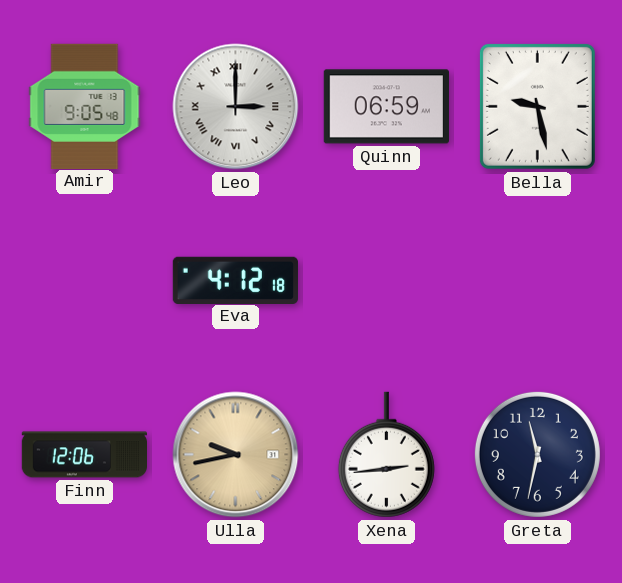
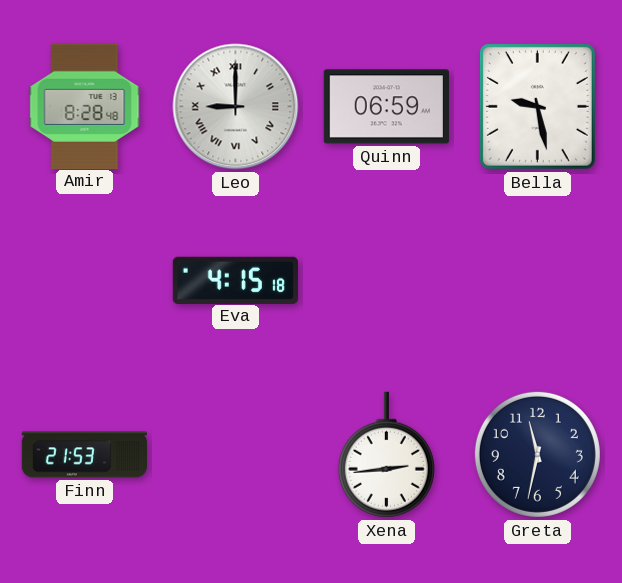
Amir: 9:05 -> 8:28
Leo: 3:00 -> 9:00
Eva: 4:12 -> 4:15
Finn: 12:06 -> 21:53
Ulla: 9:43 -> none
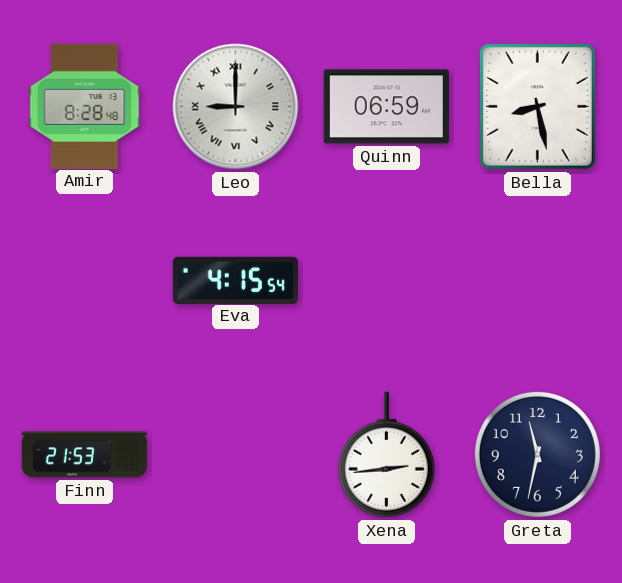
Bella: 9:28 -> 8:28
Eva: 4:15:18 -> 4:15:54
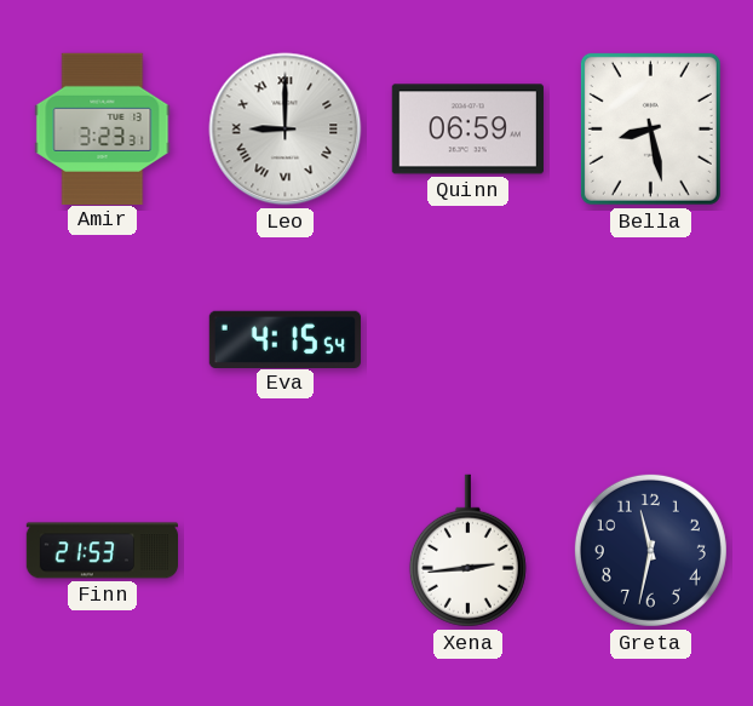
Amir: 8:28 -> 3:23
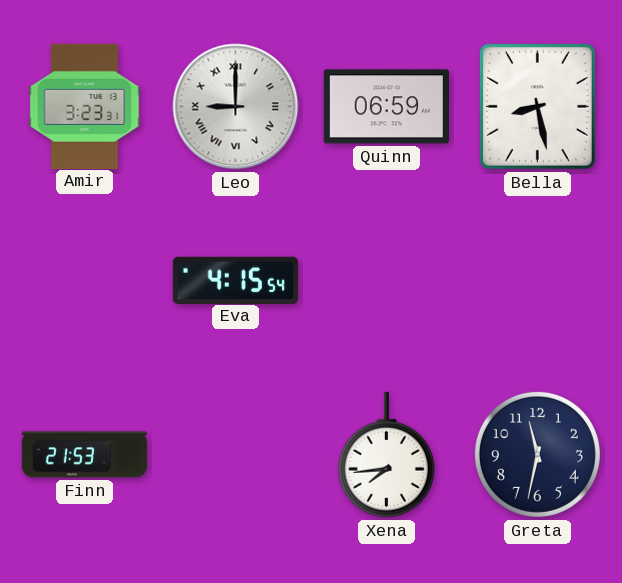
Xena: 2:44 -> 7:44
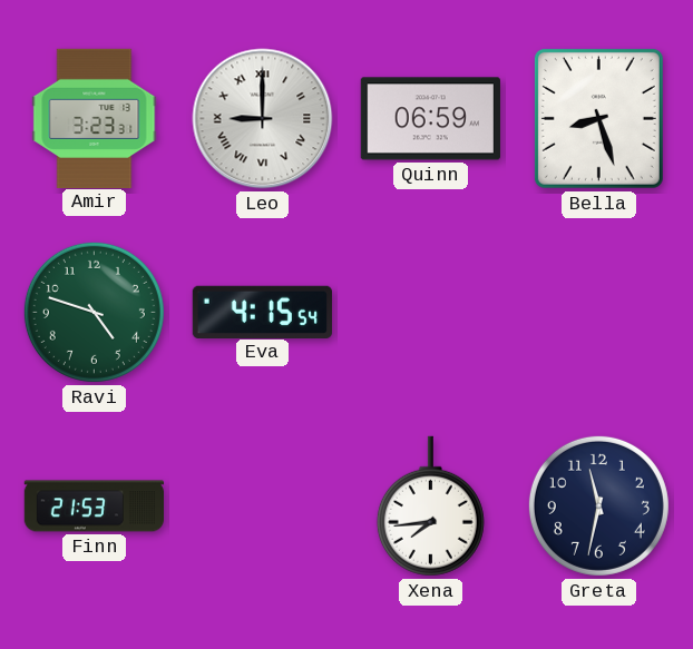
Bella: 8:28 -> 8:27
Ravi: none -> 4:48
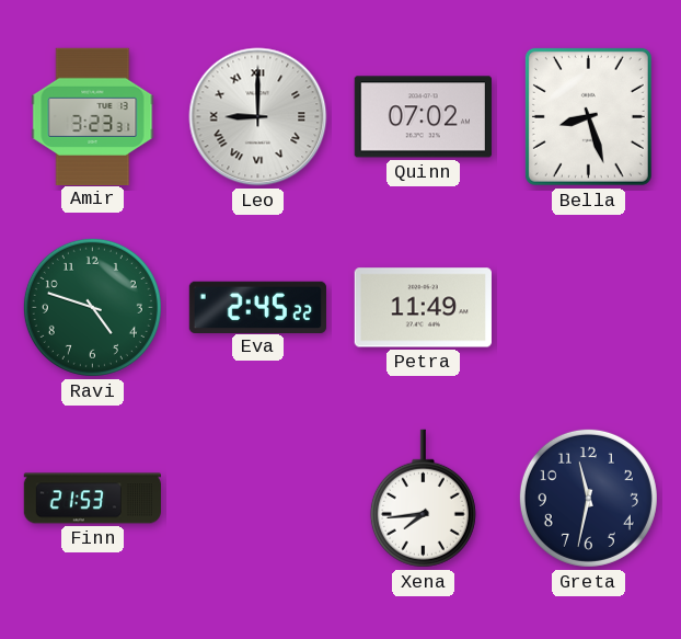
Quinn: 06:59 -> 07:02
Eva: 4:15 -> 2:45
Petra: none -> 11:49
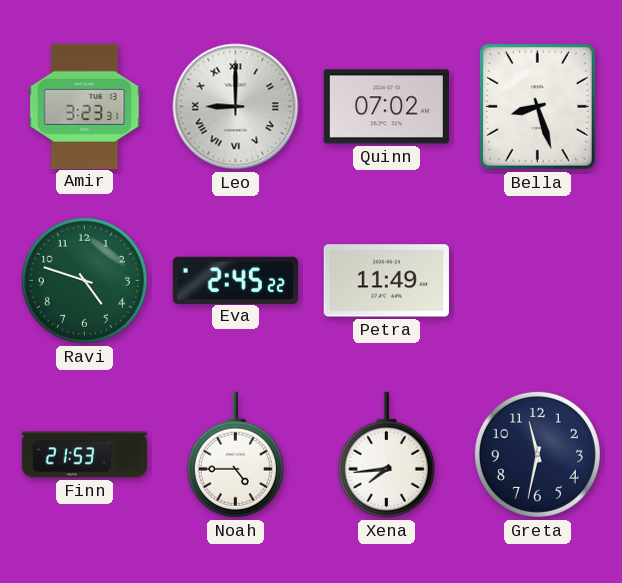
Noah: none -> 4:45
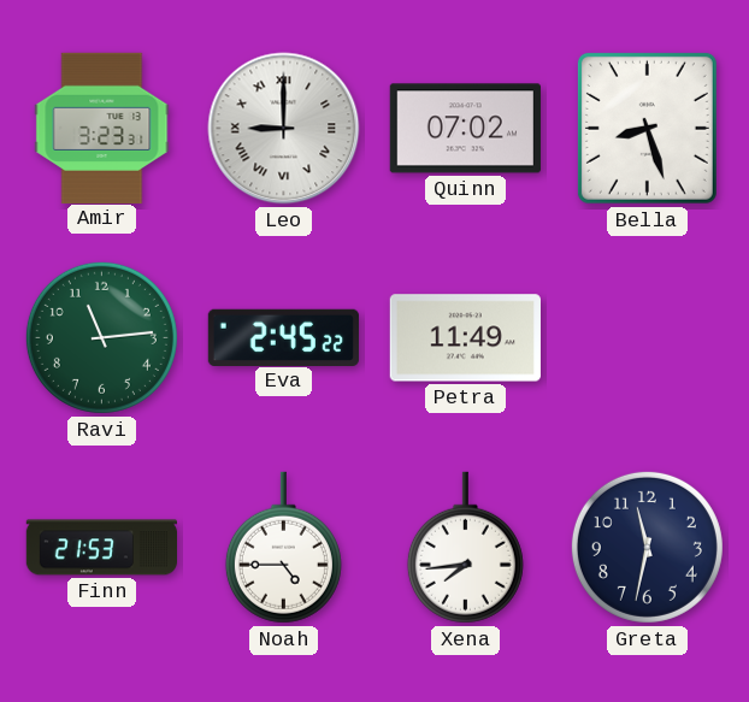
Ravi: 4:48 -> 11:14
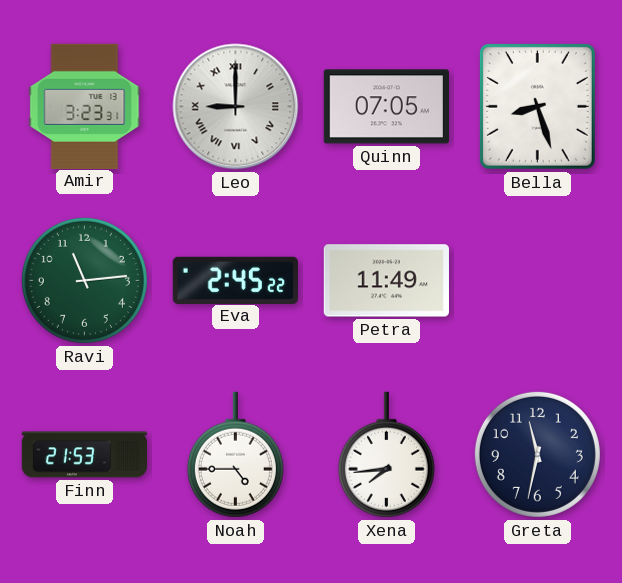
Quinn: 07:02 -> 07:05
